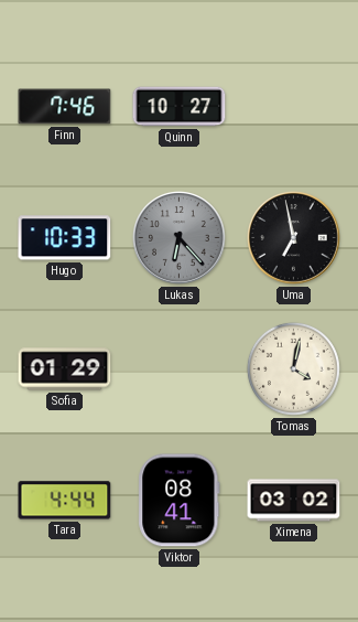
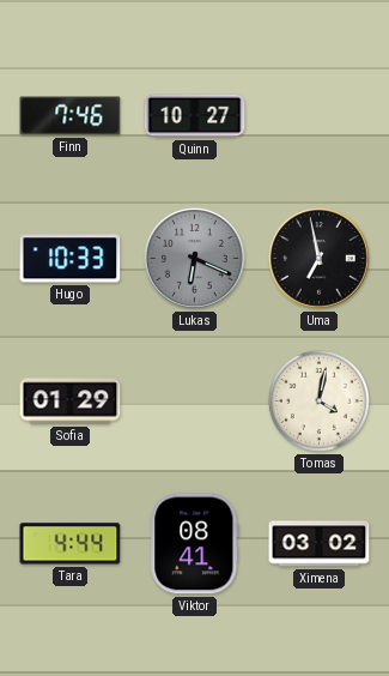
Lukas: 6:23 -> 6:19
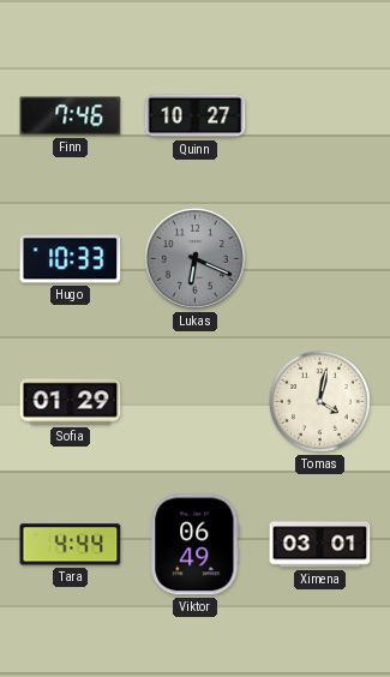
Uma: 6:58 -> none
Viktor: 08:41 -> 06:49
Ximena: 03:02 -> 03:01
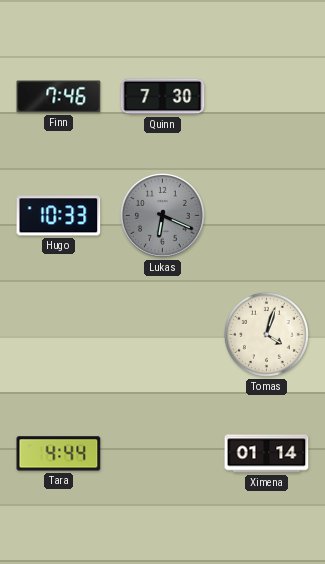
Quinn: 10:27 -> 7:30
Sofia: 01:29 -> none
Tomas: 4:02 -> 4:03
Viktor: 06:49 -> none
Ximena: 03:01 -> 01:14
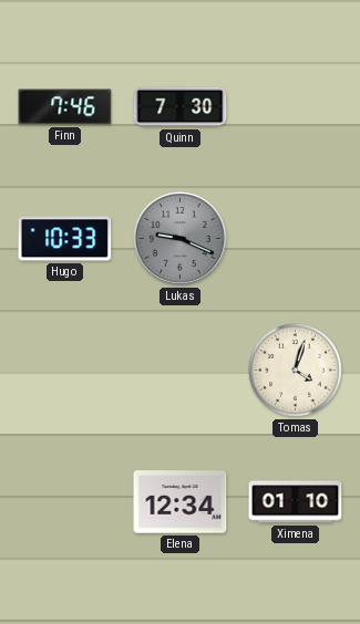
Lukas: 6:19 -> 9:19
Tara: 4:44 -> none
Elena: none -> 12:34
Ximena: 01:14 -> 01:10
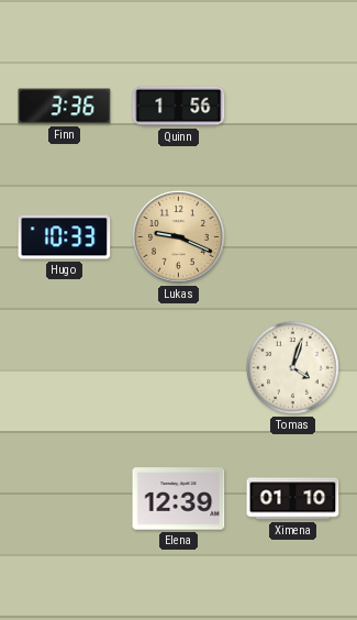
Finn: 7:46 -> 3:36
Quinn: 7:30 -> 1:56
Lukas dial: grey -> champagne
Elena: 12:34 -> 12:39
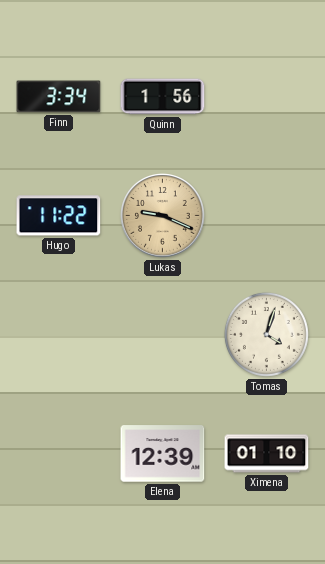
Finn: 3:36 -> 3:34
Hugo: 10:33 -> 11:22
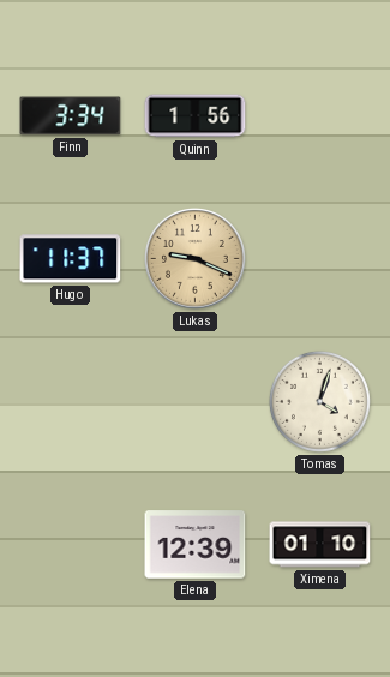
Hugo: 11:22 -> 11:37
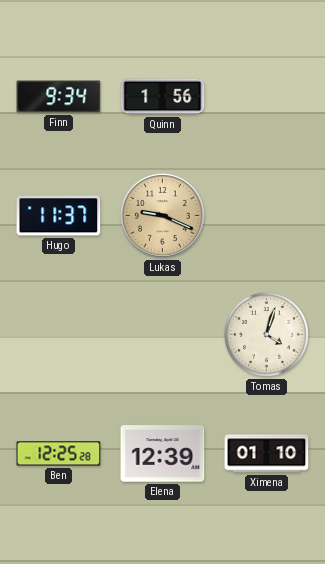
Finn: 3:34 -> 9:34
Ben: none -> 12:25
